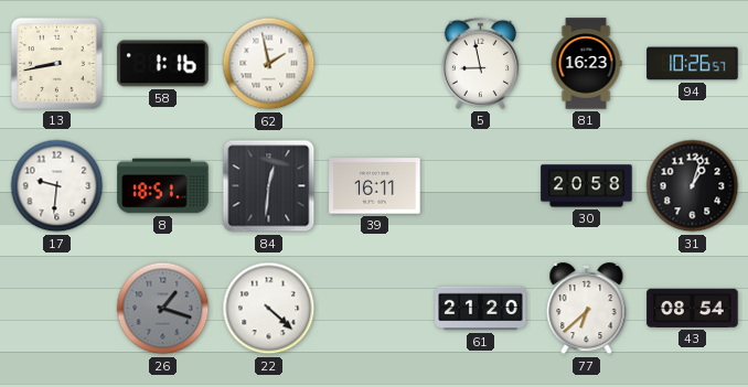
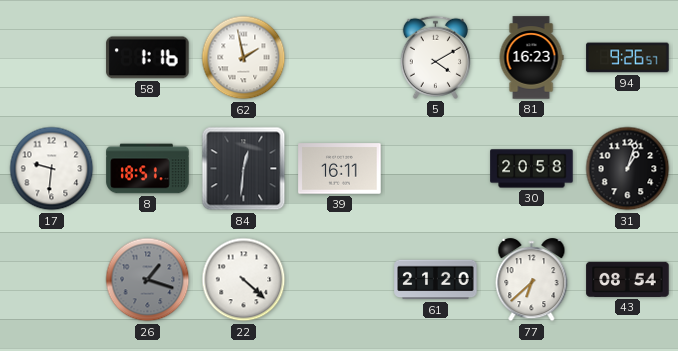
13: 8:43 -> none
5: 8:58 -> 4:10
94: 10:26 -> 9:26
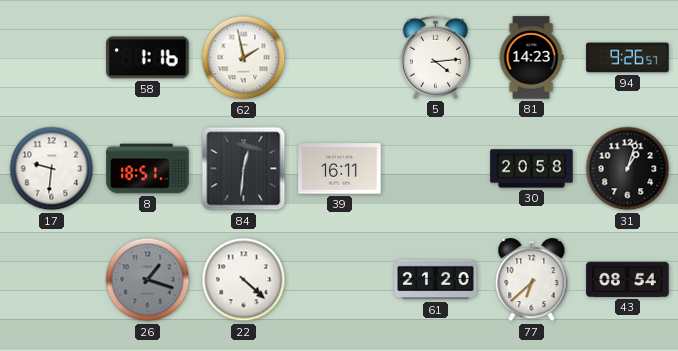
5: 4:10 -> 4:14
81: 16:23 -> 14:23
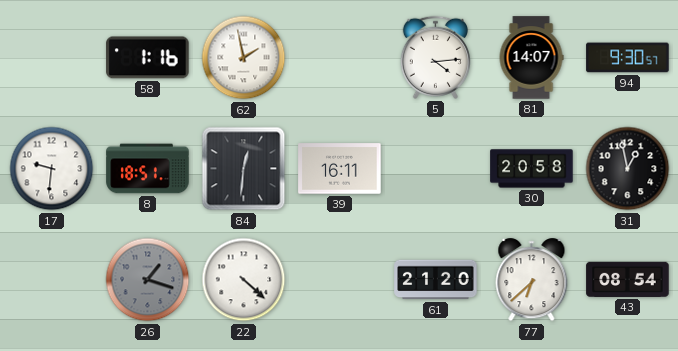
81: 14:23 -> 14:07
94: 9:26 -> 9:30
31: 1:03 -> 12:58
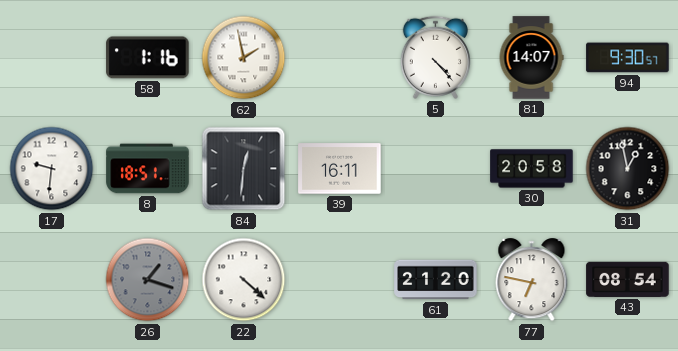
5: 4:14 -> 4:23
77: 6:38 -> 6:47
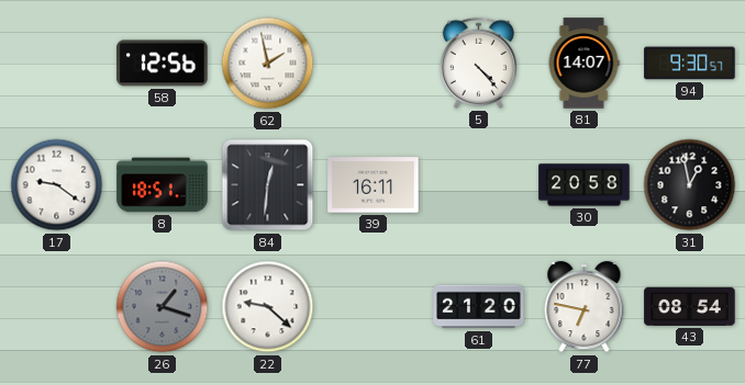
58: 1:16 -> 12:56
17: 9:31 -> 9:21
22: 4:22 -> 9:22
